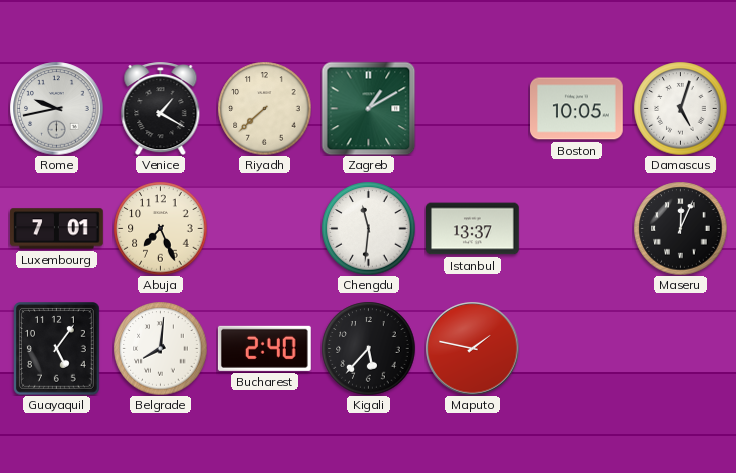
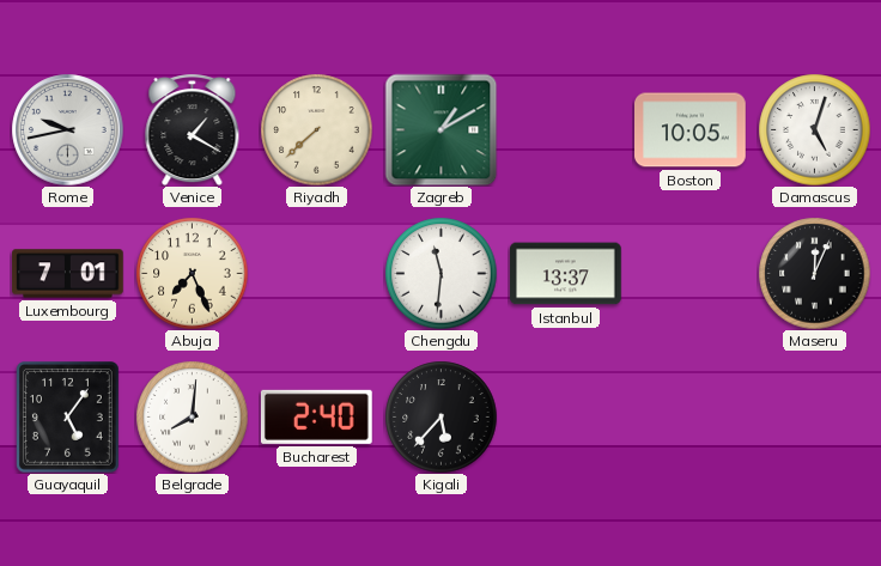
Maputo: 1:47 -> none
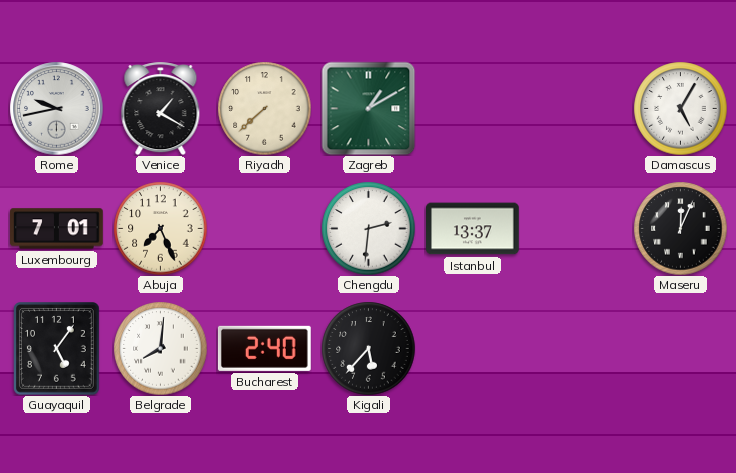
Boston: 10:05 -> none
Damascus: 5:03 -> 5:05
Chengdu: 11:31 -> 2:31
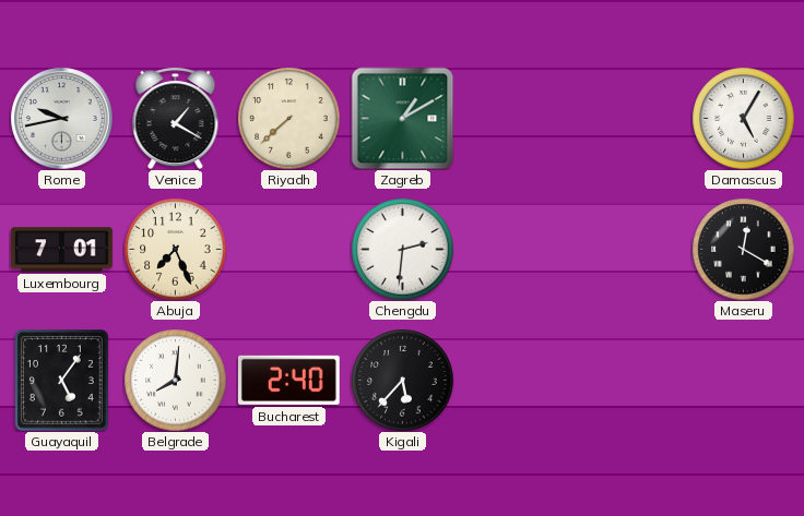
Istanbul: 13:37 -> none
Maseru: 12:04 -> 12:20
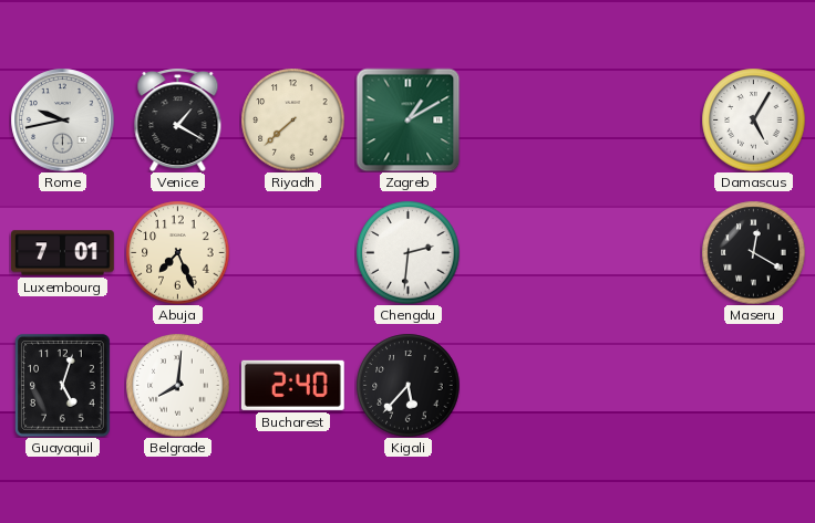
Guayaquil: 5:06 -> 5:03
